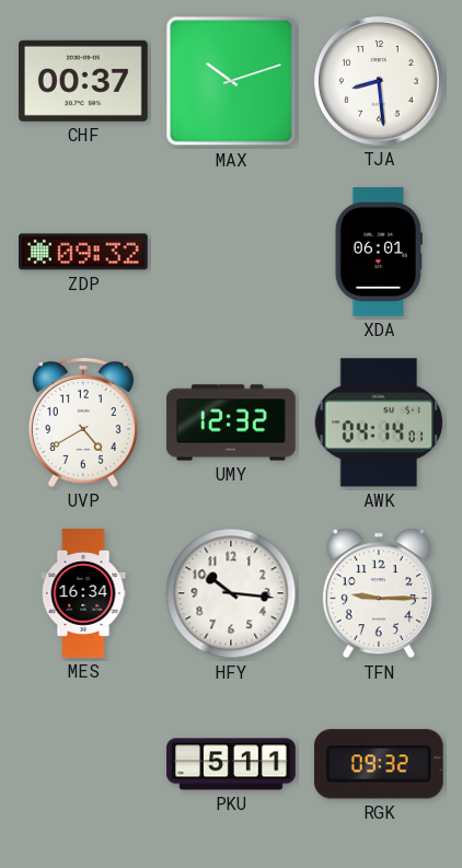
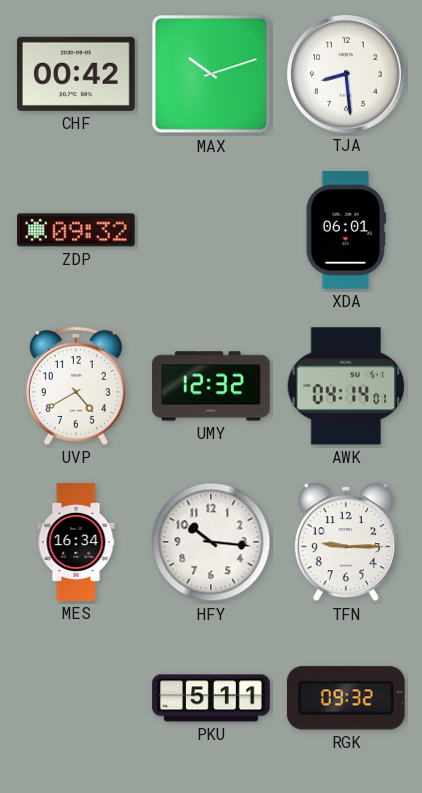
CHF: 00:37 -> 00:42
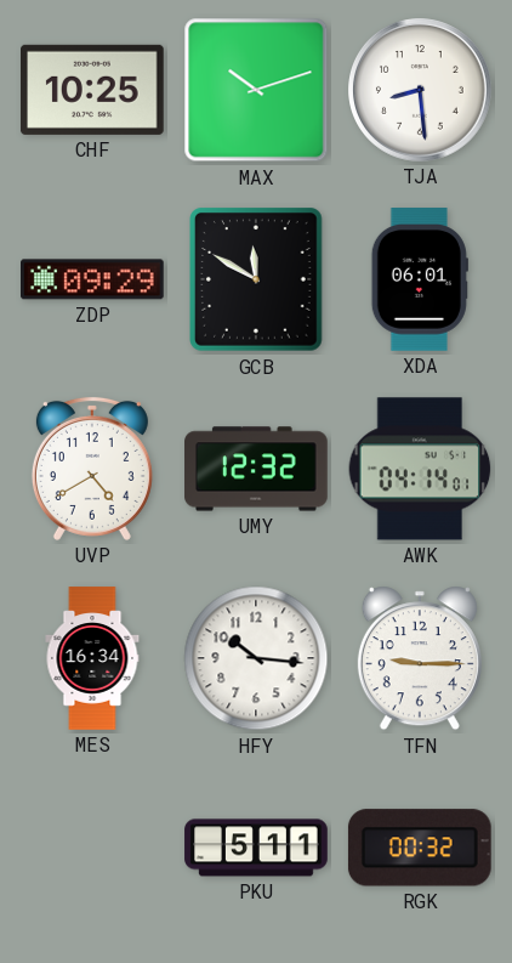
CHF: 00:42 -> 10:25
ZDP: 09:32 -> 09:29
GCB: none -> 11:50
RGK: 09:32 -> 00:32
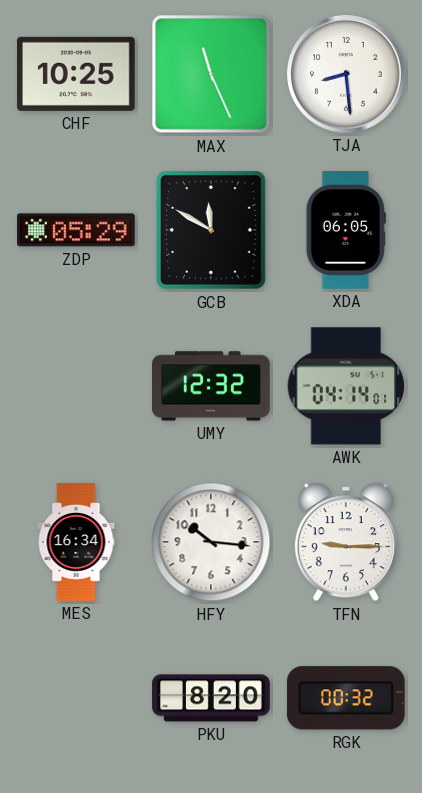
MAX: 10:12 -> 11:26
ZDP: 09:29 -> 05:29
XDA: 06:01 -> 06:05
UVP: 4:40 -> none
PKU: 5:11 -> 8:20
